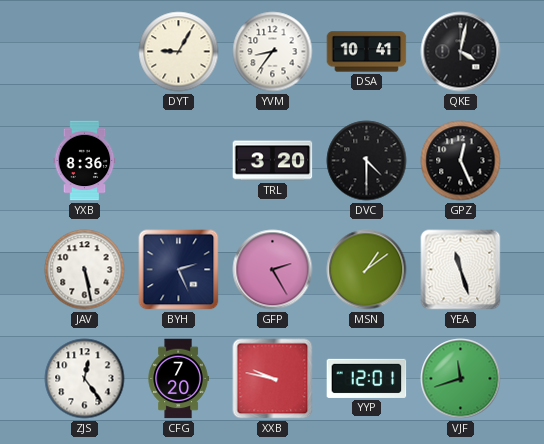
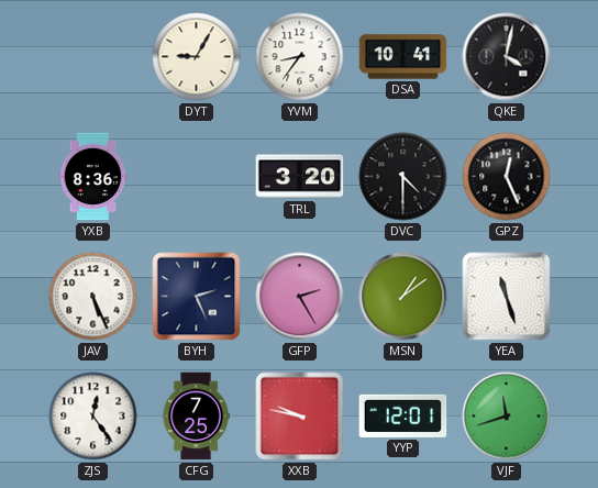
JAV: 5:28 -> 5:26
CFG: 7:20 -> 7:25
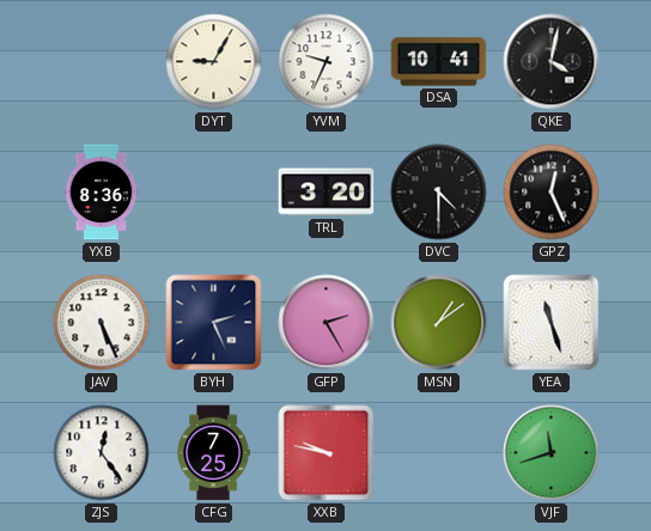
YVM: 8:36 -> 9:34
YYP: 12:01 -> none
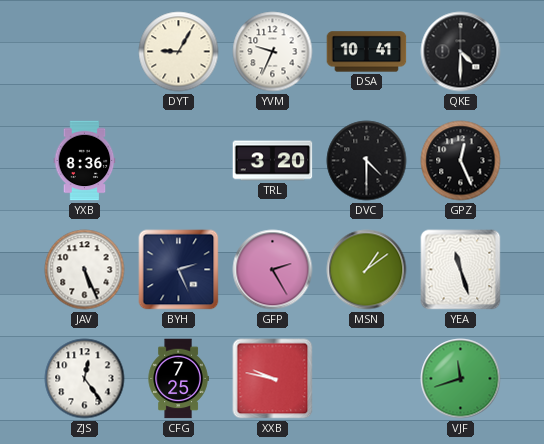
QKE: 4:02 -> 4:30
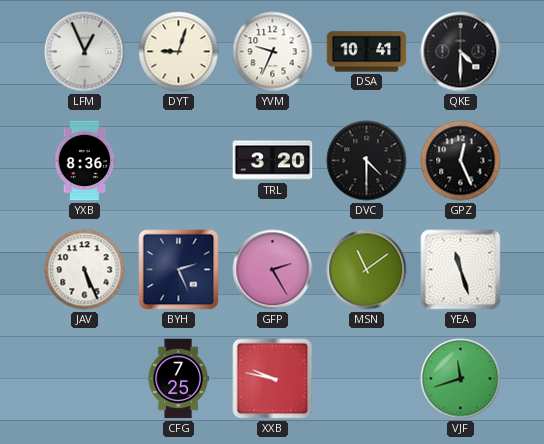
LFM: none -> 12:56
DYT: 9:05 -> 9:03
MSN: 1:09 -> 11:09
ZJS: 12:24 -> none
